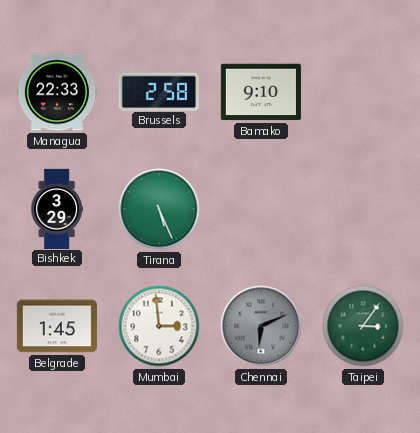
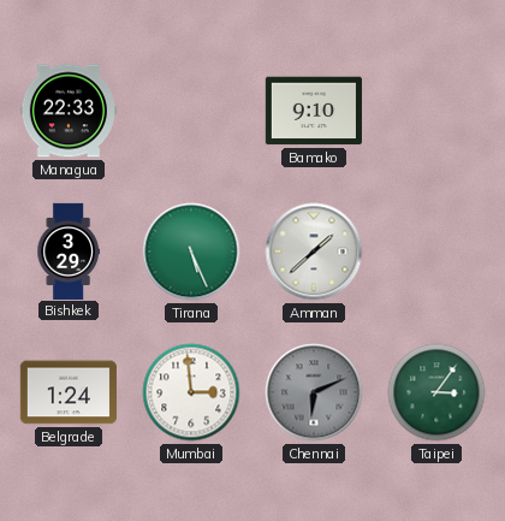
Brussels: 2:58 -> none
Amman: none -> 1:38
Belgrade: 1:45 -> 1:24
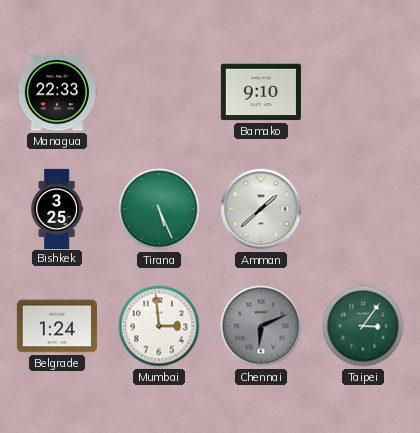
Bishkek: 3:29 -> 3:25
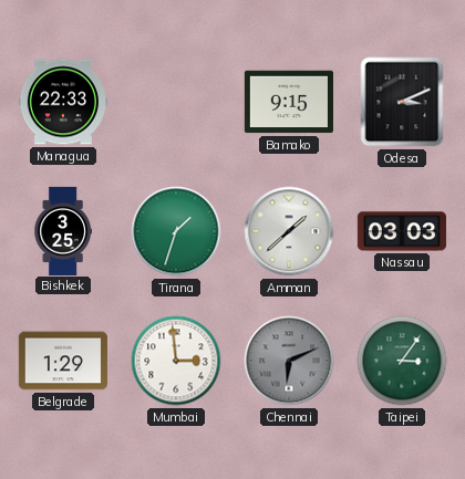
Bamako: 9:10 -> 9:15
Odesa: none -> 3:11
Tirana: 5:26 -> 1:33
Nassau: none -> 03:03
Belgrade: 1:24 -> 1:29
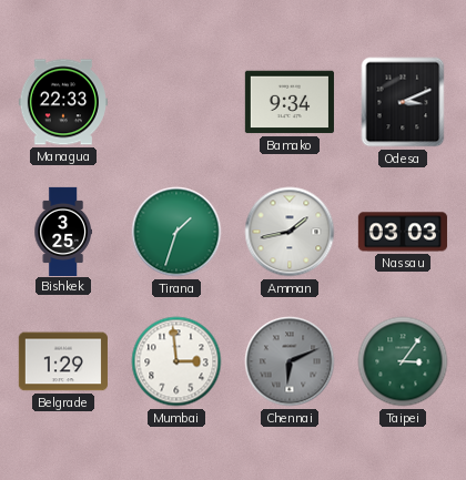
Bamako: 9:15 -> 9:34
Amman: 1:38 -> 1:43
